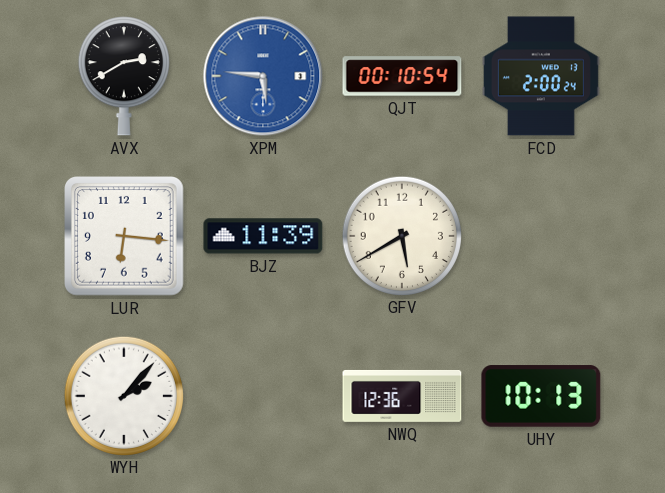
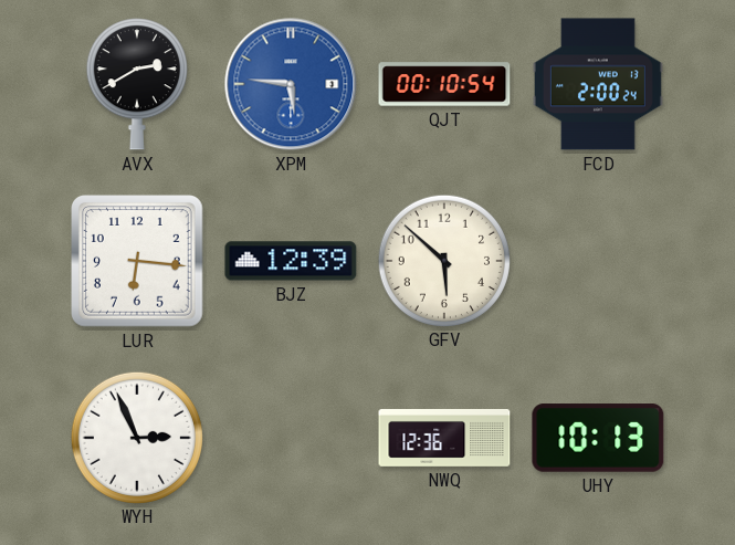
BJZ: 11:39 -> 12:39
GFV: 5:40 -> 5:52
WYH: 2:07 -> 2:56
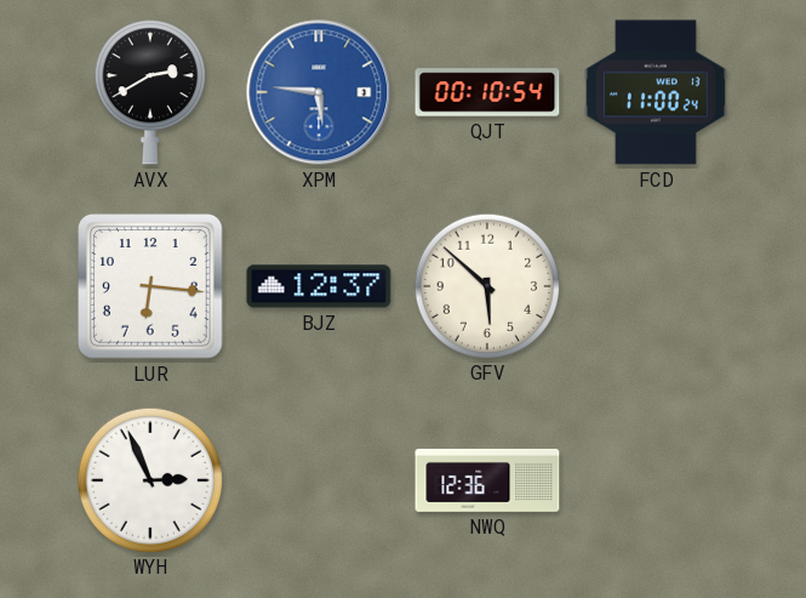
FCD: 2:00 -> 11:00
BJZ: 12:39 -> 12:37
UHY: 10:13 -> none
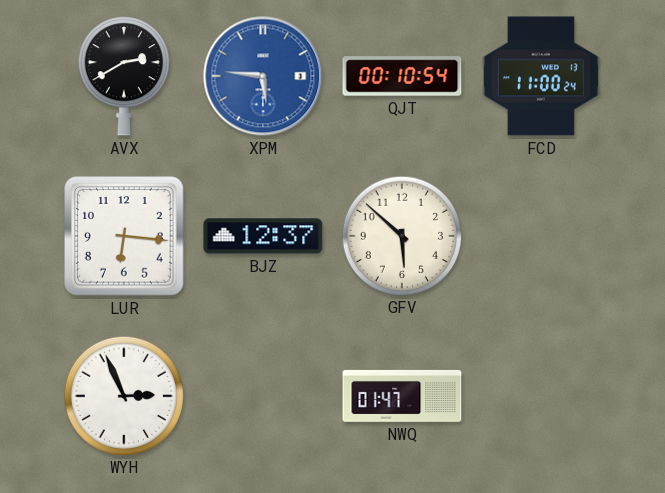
NWQ: 12:36 -> 01:47
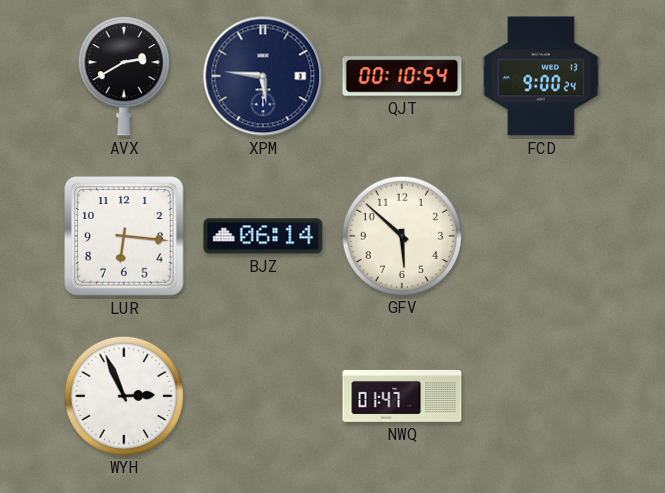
XPM dial: blue -> navy
FCD: 11:00 -> 9:00
BJZ: 12:37 -> 06:14
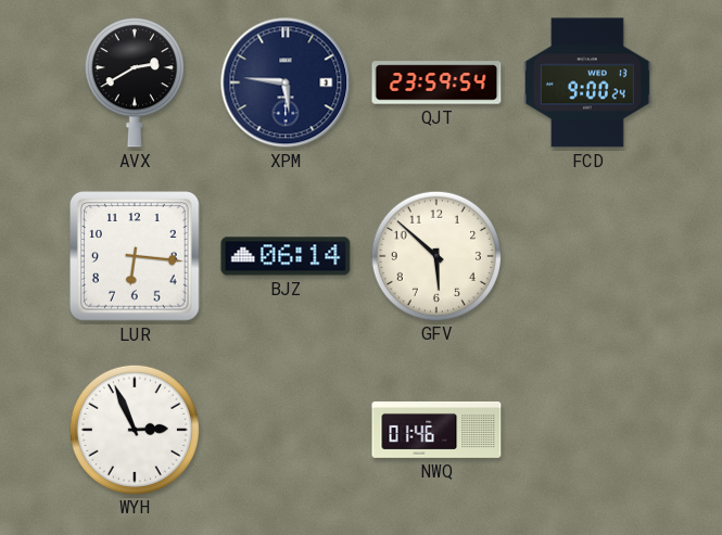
QJT: 00:10 -> 23:59
NWQ: 01:47 -> 01:46
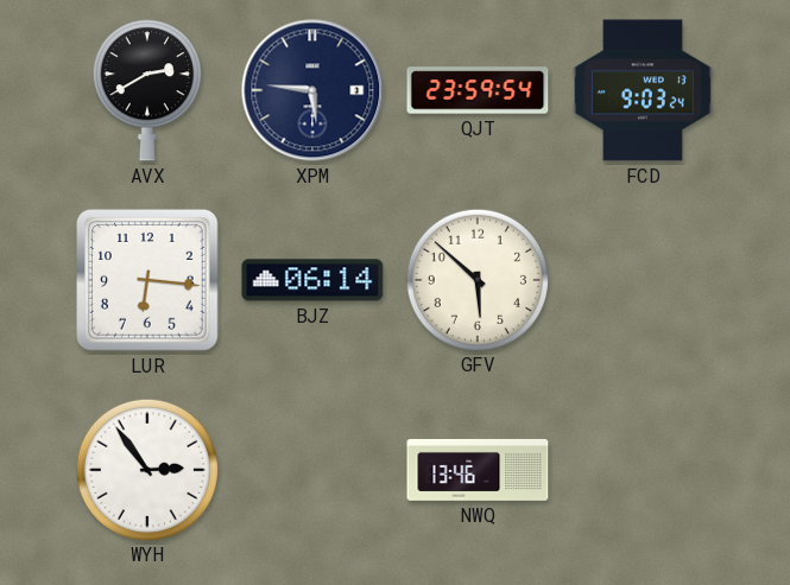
FCD: 9:00 -> 9:03
WYH: 2:56 -> 2:54
NWQ: 01:46 -> 13:46
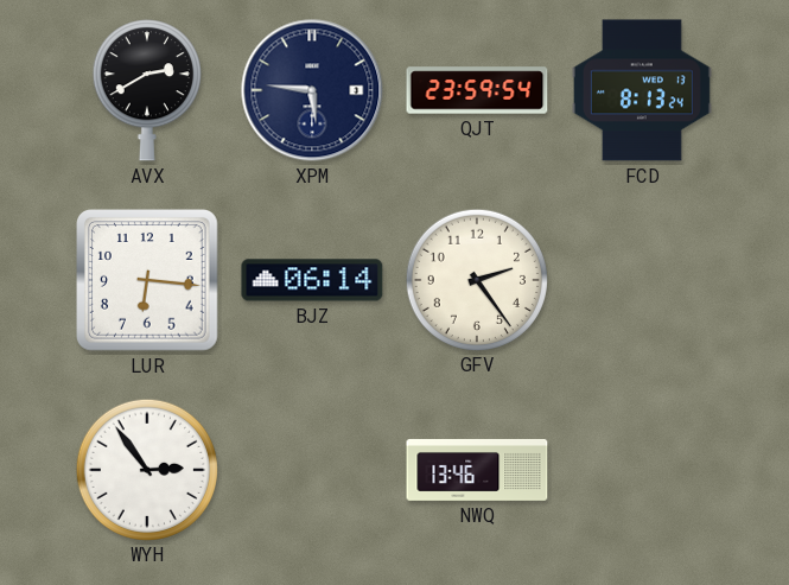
FCD: 9:03 -> 8:13
GFV: 5:52 -> 2:24
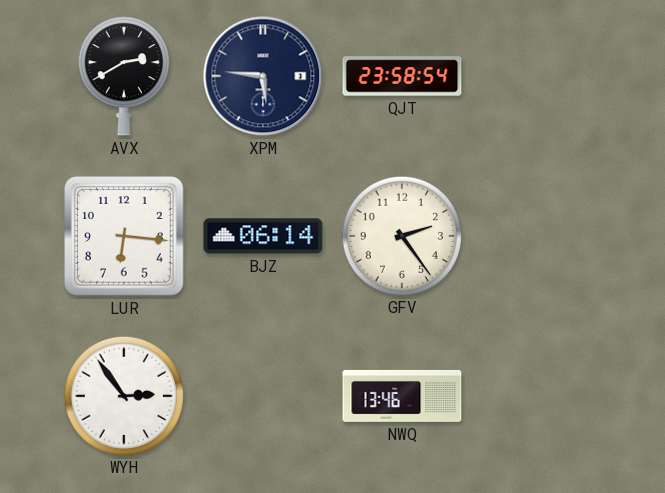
QJT: 23:59 -> 23:58
FCD: 8:13 -> none
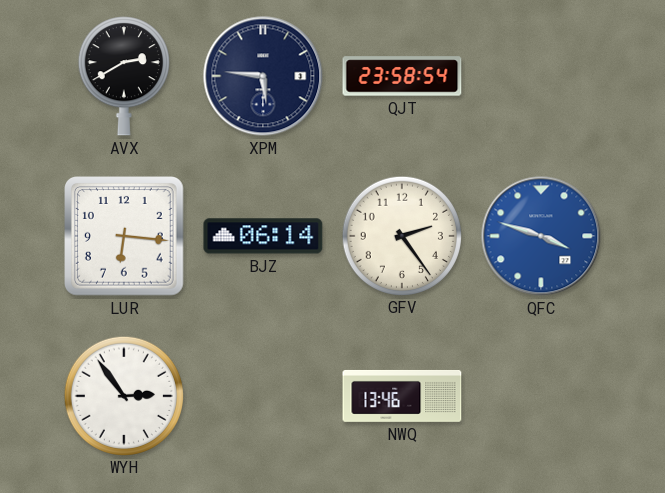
QFC: none -> 3:48
